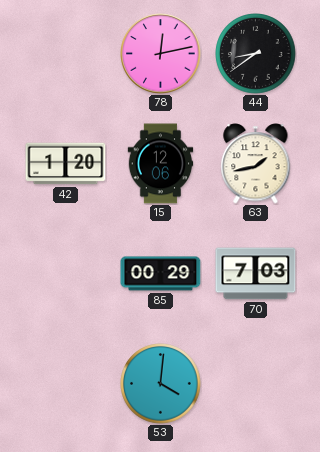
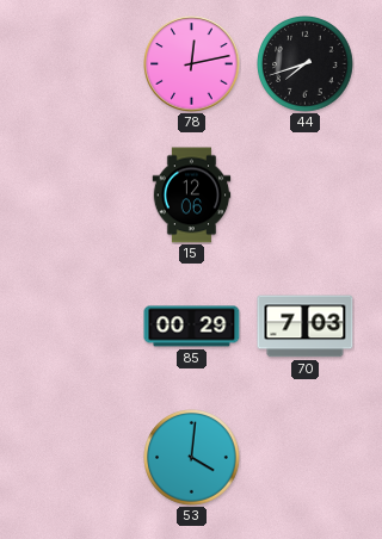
44: 8:39 -> 7:42
42: 1:20 -> none
63: 1:43 -> none
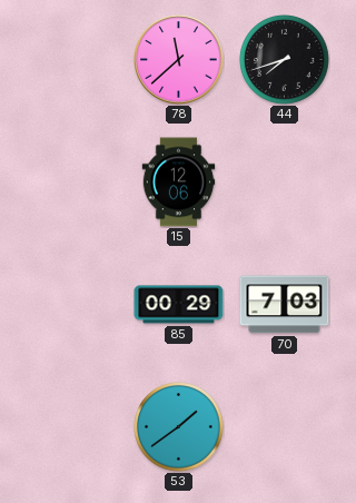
78: 12:13 -> 11:38
53: 4:01 -> 1:39
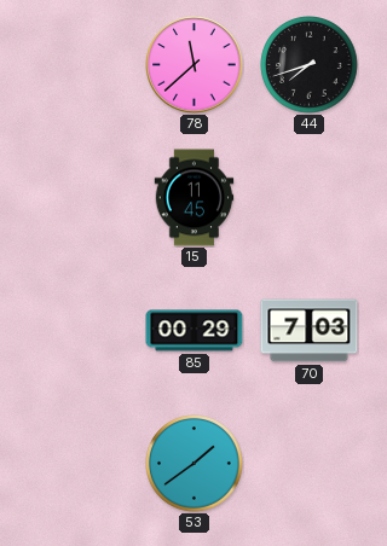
15: 12:06 -> 11:45
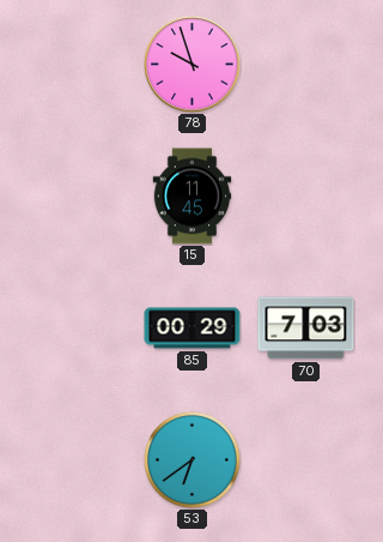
78: 11:38 -> 9:57
44: 7:42 -> none
53: 1:39 -> 6:39
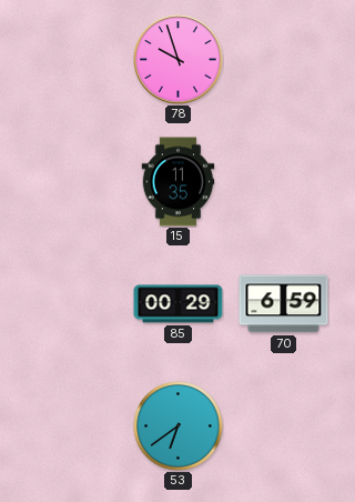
15: 11:45 -> 11:35
70: 7:03 -> 6:59
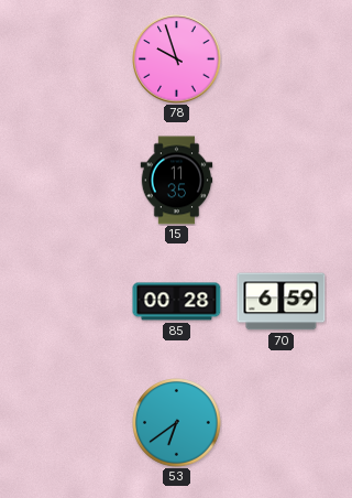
85: 00:29 -> 00:28
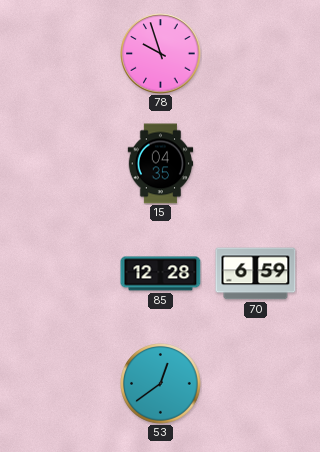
15: 11:35 -> 04:35
85: 00:28 -> 12:28
53: 6:39 -> 12:39
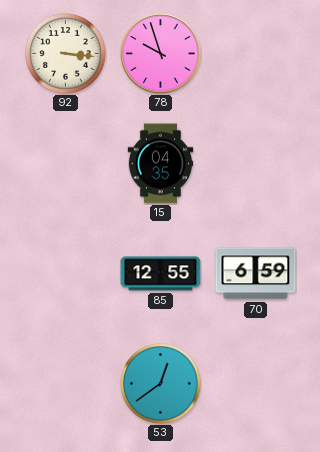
92: none -> 3:16
85: 12:28 -> 12:55
